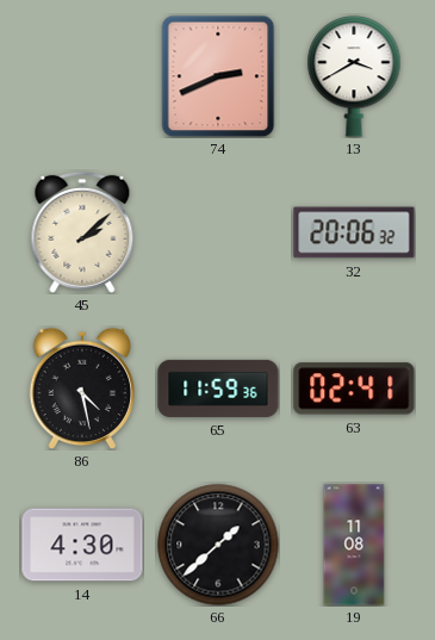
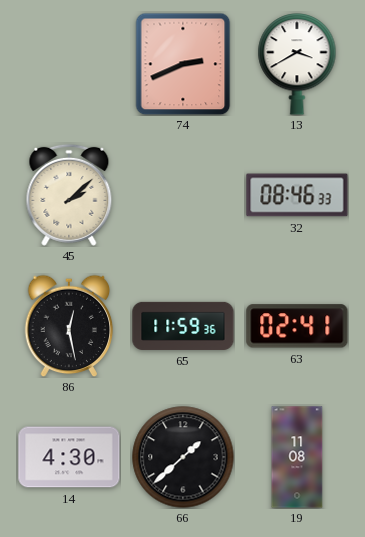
32: 20:06 -> 08:46
86: 4:28 -> 12:28
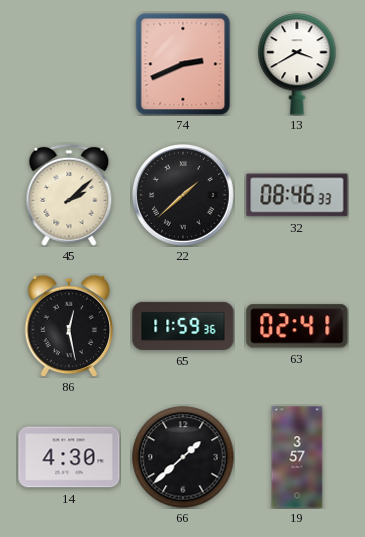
22: none -> 1:38
19: 11:08 -> 3:57
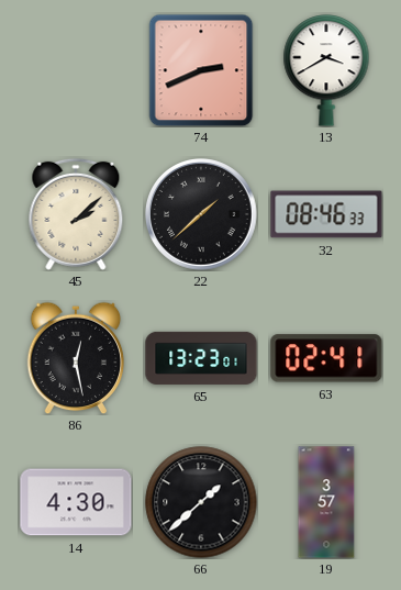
65: 11:59 -> 13:23
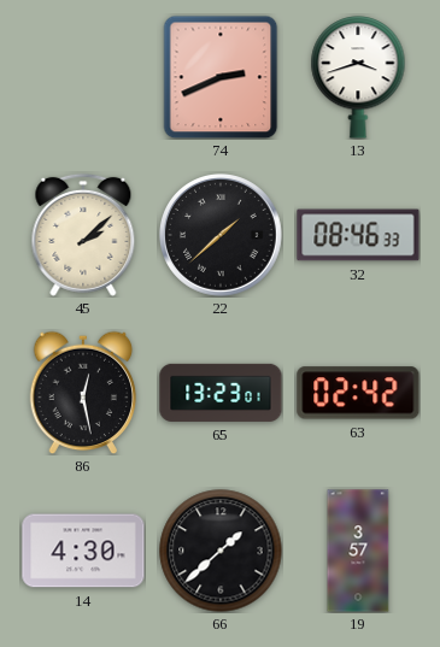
13: 3:40 -> 3:42
63: 02:41 -> 02:42
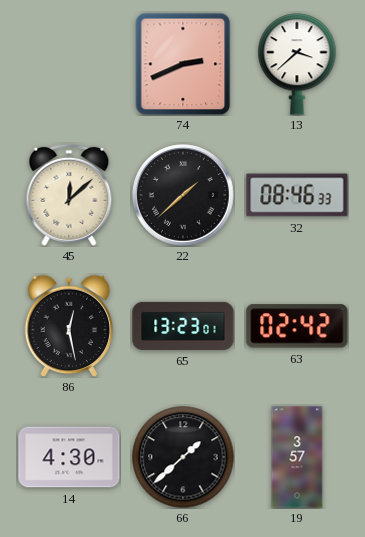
13: 3:42 -> 3:38
45: 2:08 -> 12:08
